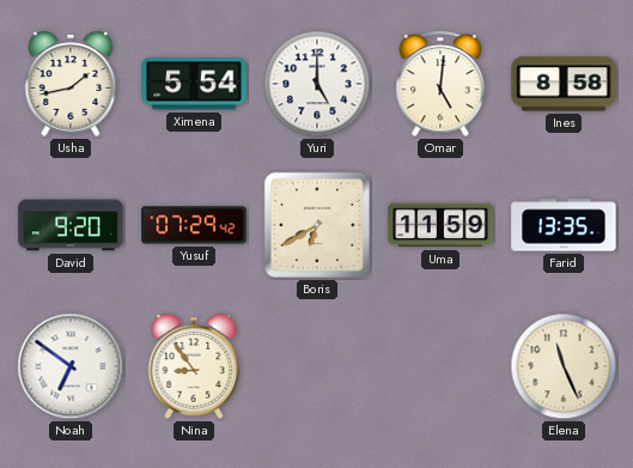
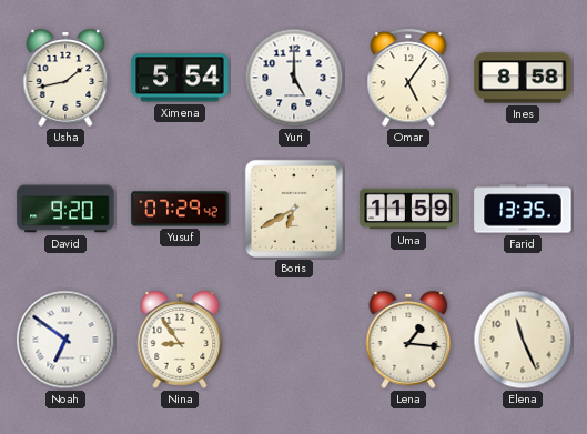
Omar: 5:01 -> 5:06
Lena: none -> 1:16
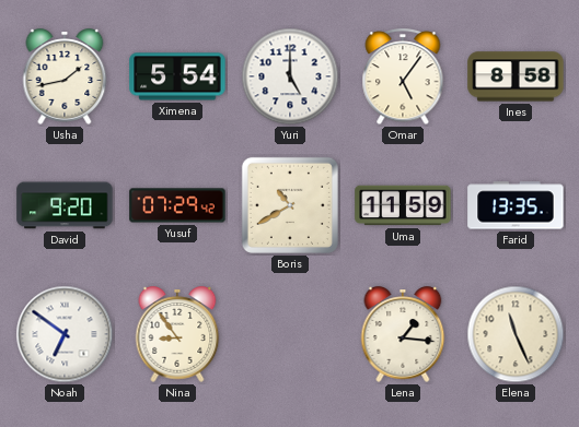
Boris: 6:40 -> 10:40
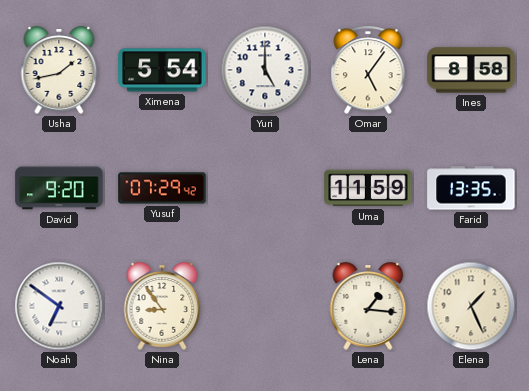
Boris: 10:40 -> none
Elena: 11:26 -> 1:26
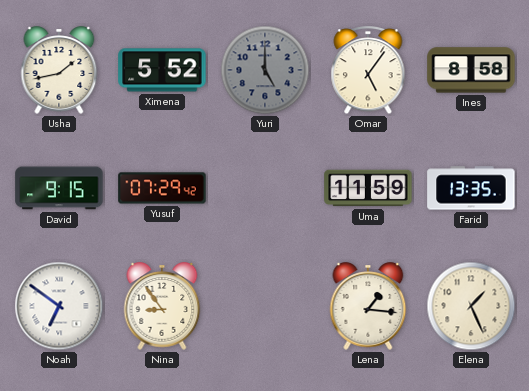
Ximena: 5:54 -> 5:52
Yuri dial: white -> grey
David: 9:20 -> 9:15
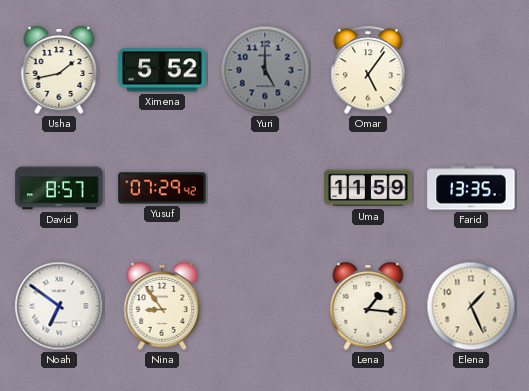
Ines: 8:58 -> none
David: 9:15 -> 8:57
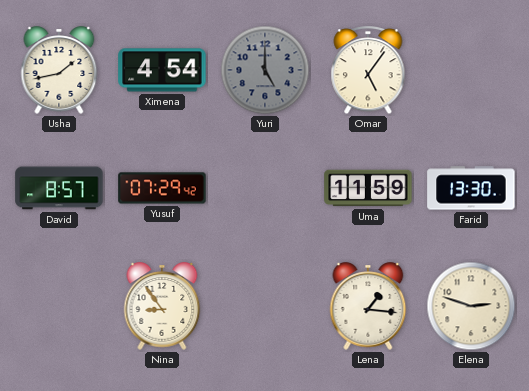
Ximena: 5:52 -> 4:54
Farid: 13:35 -> 13:30
Noah: 6:51 -> none
Elena: 1:26 -> 2:48
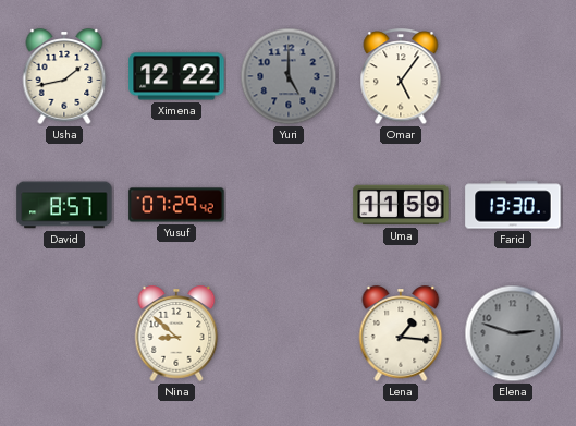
Ximena: 4:54 -> 12:22
Nina: 8:54 -> 8:52
Elena dial: cream -> grey
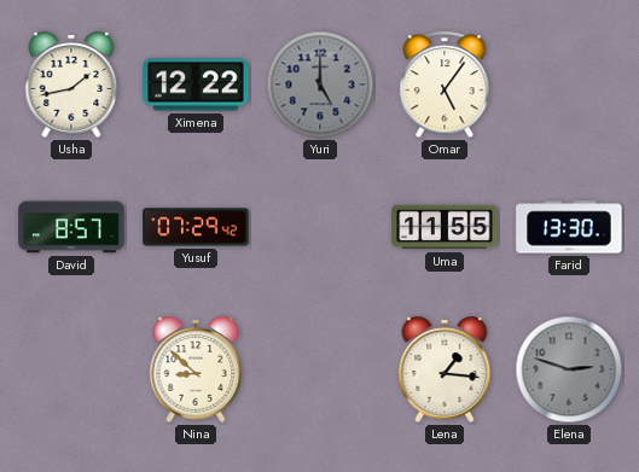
Uma: 11:59 -> 11:55
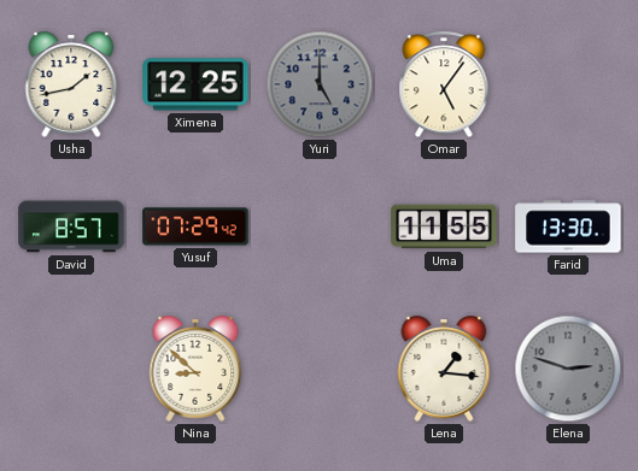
Ximena: 12:22 -> 12:25
